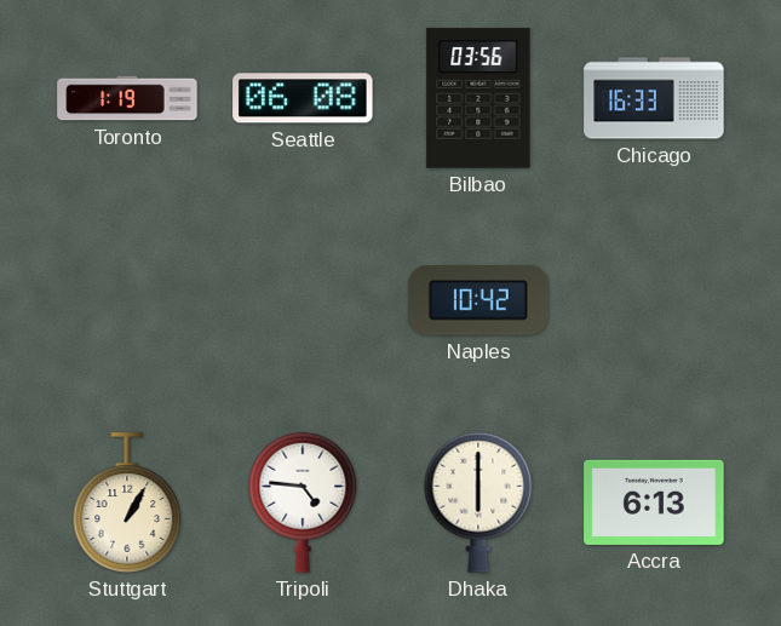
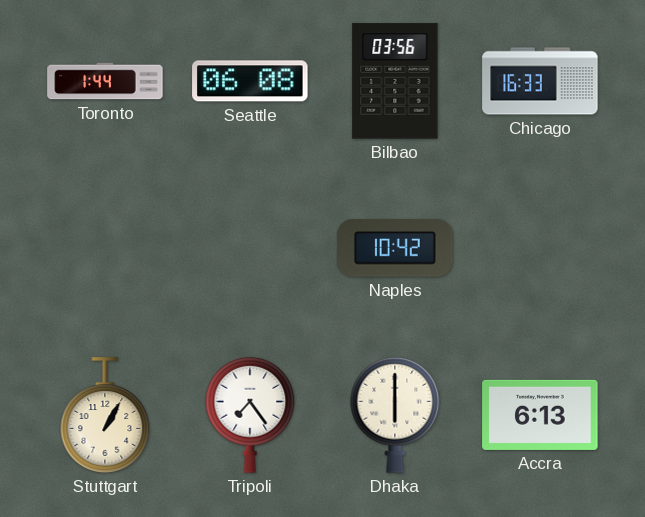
Toronto: 1:19 -> 1:44
Tripoli: 4:46 -> 7:24
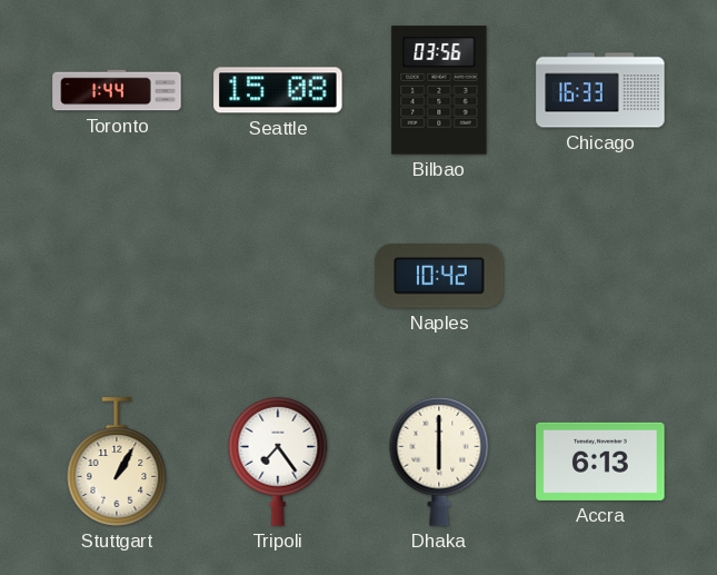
Seattle: 06:08 -> 15:08
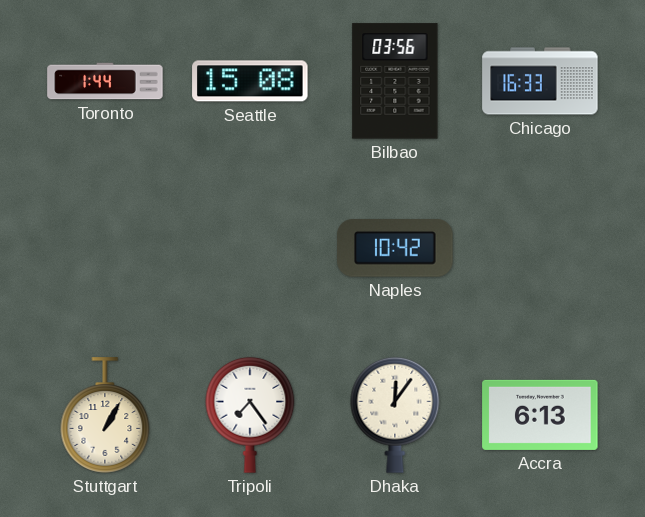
Dhaka: 6:00 -> 12:06
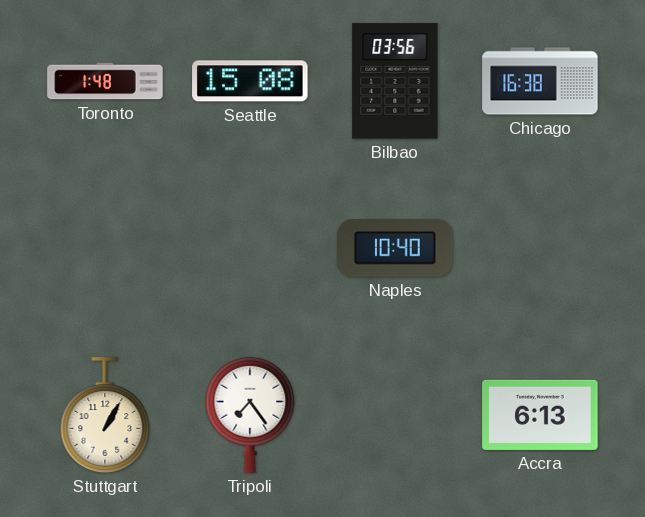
Toronto: 1:44 -> 1:48
Chicago: 16:33 -> 16:38
Naples: 10:42 -> 10:40
Dhaka: 12:06 -> none
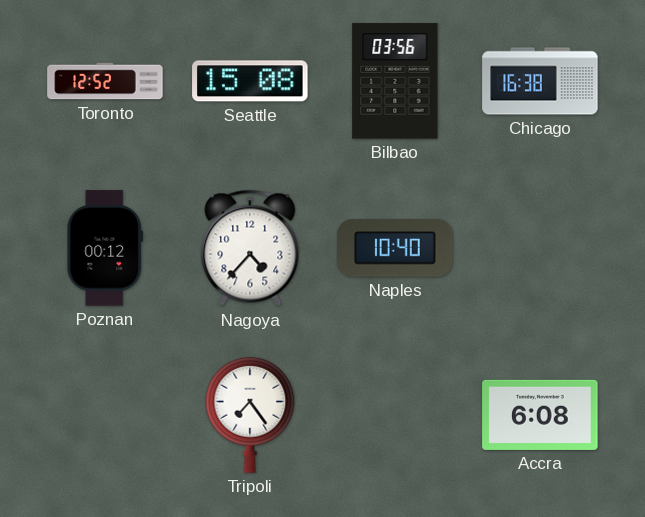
Toronto: 1:48 -> 12:52
Poznan: none -> 00:12
Nagoya: none -> 4:37
Stuttgart: 1:05 -> none
Accra: 6:13 -> 6:08
